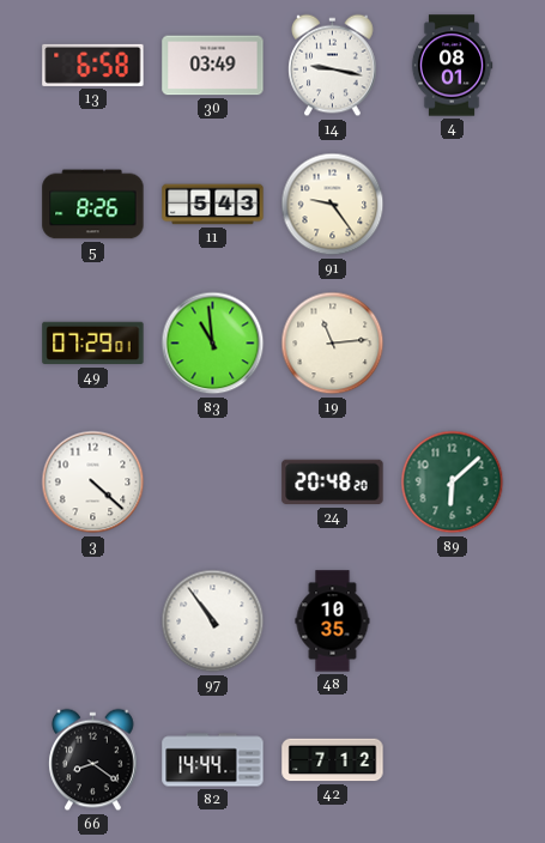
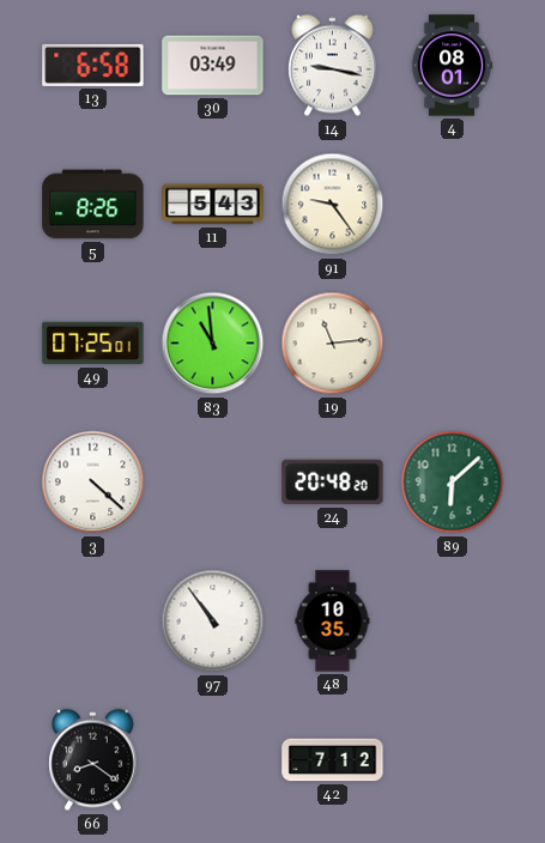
49: 07:29 -> 07:25
82: 14:44 -> none
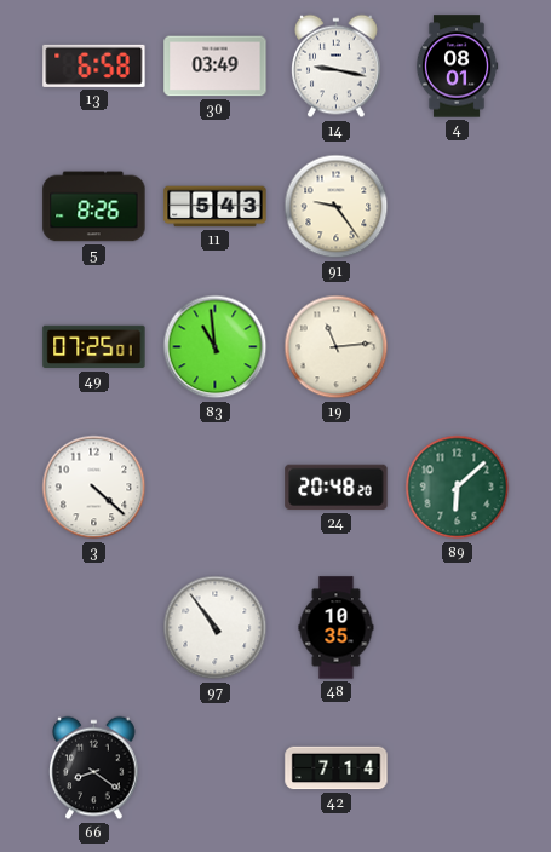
42: 7:12 -> 7:14
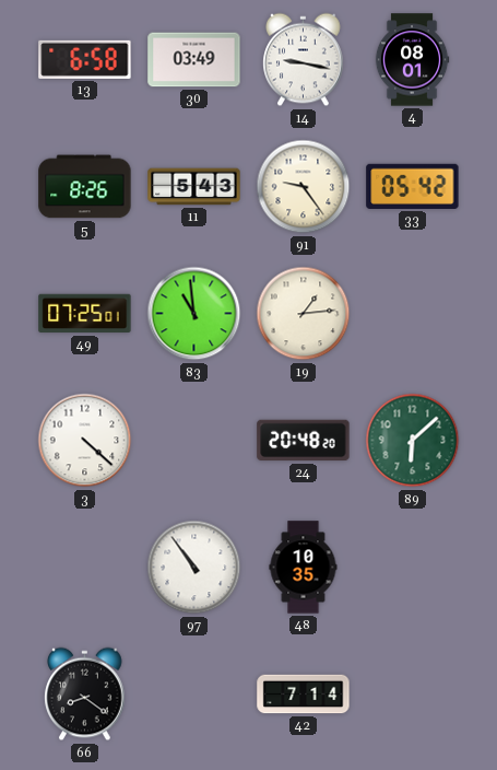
33: none -> 05:42
19: 11:14 -> 1:14
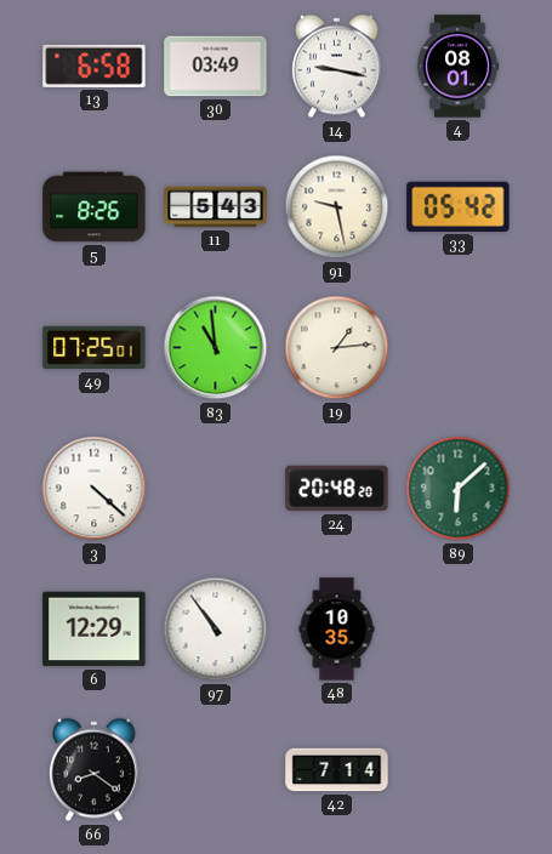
91: 9:24 -> 9:28
6: none -> 12:29
